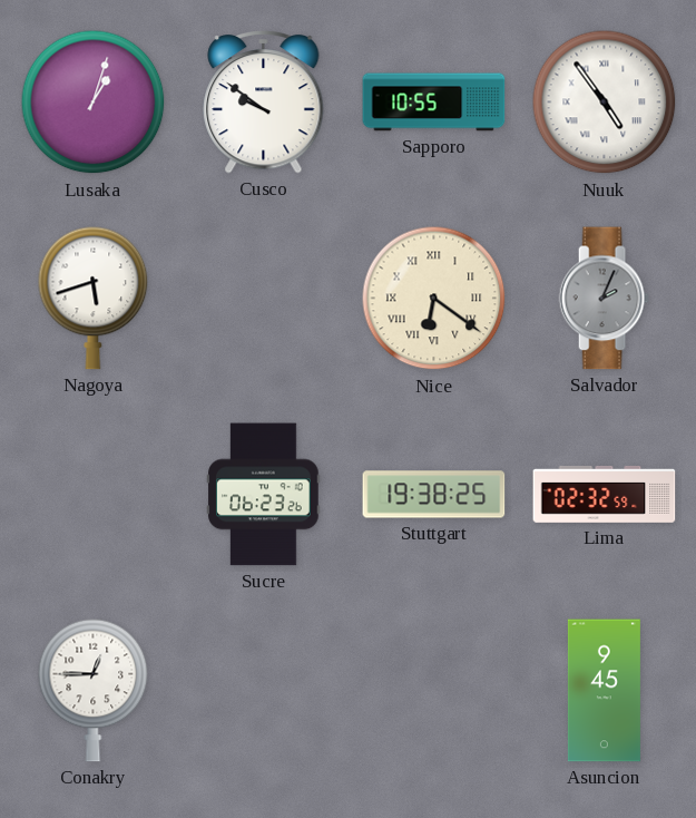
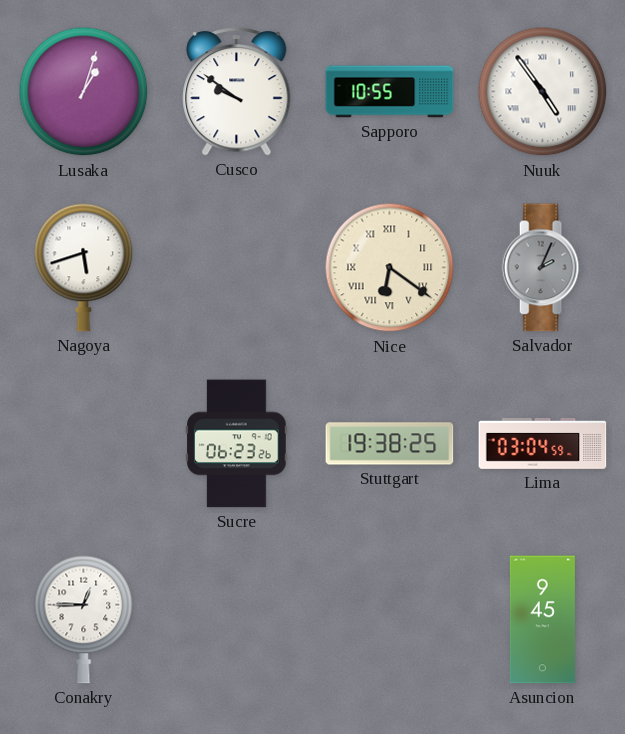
Lima: 02:32 -> 03:04
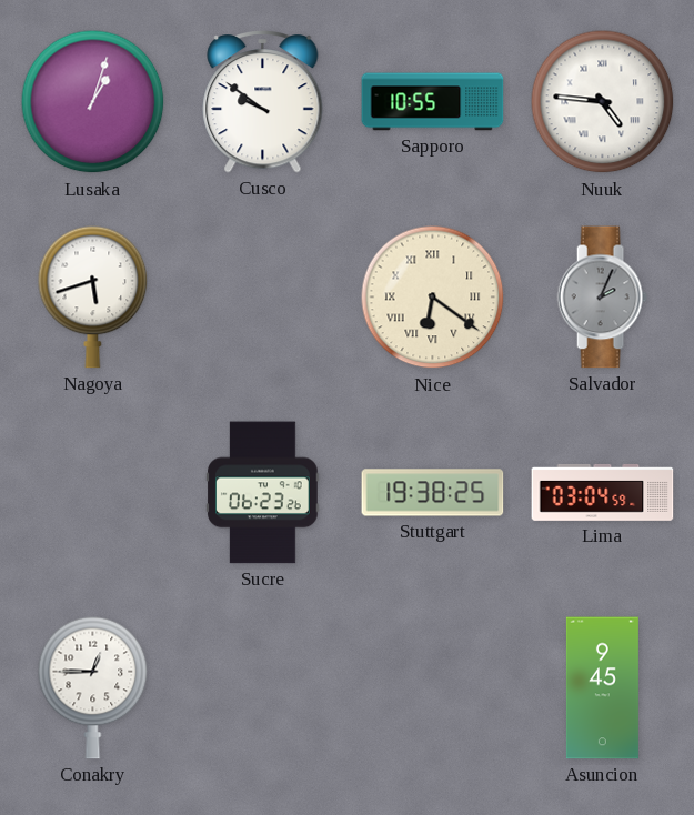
Nuuk: 4:54 -> 4:46
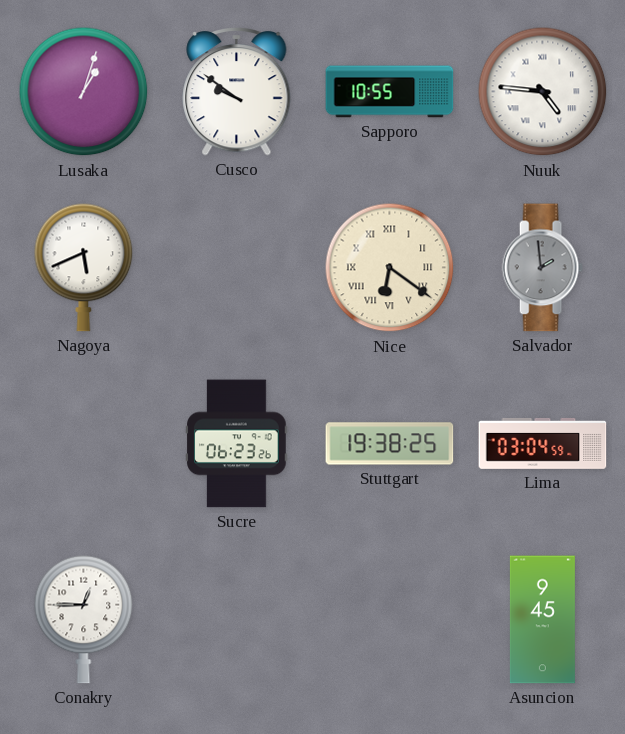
Nagoya: 5:42 -> 5:41
Salvador: 2:04 -> 1:59
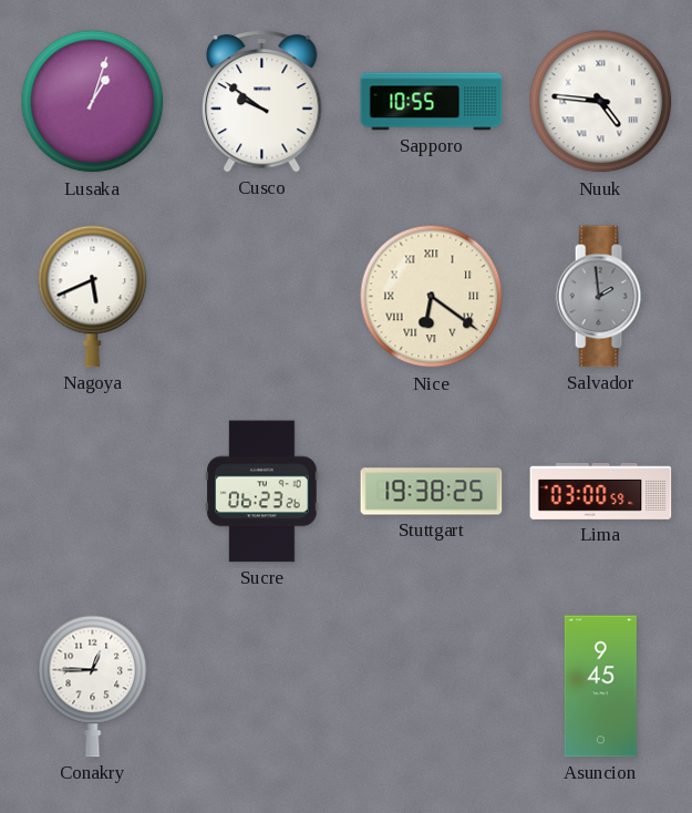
Lima: 03:04 -> 03:00
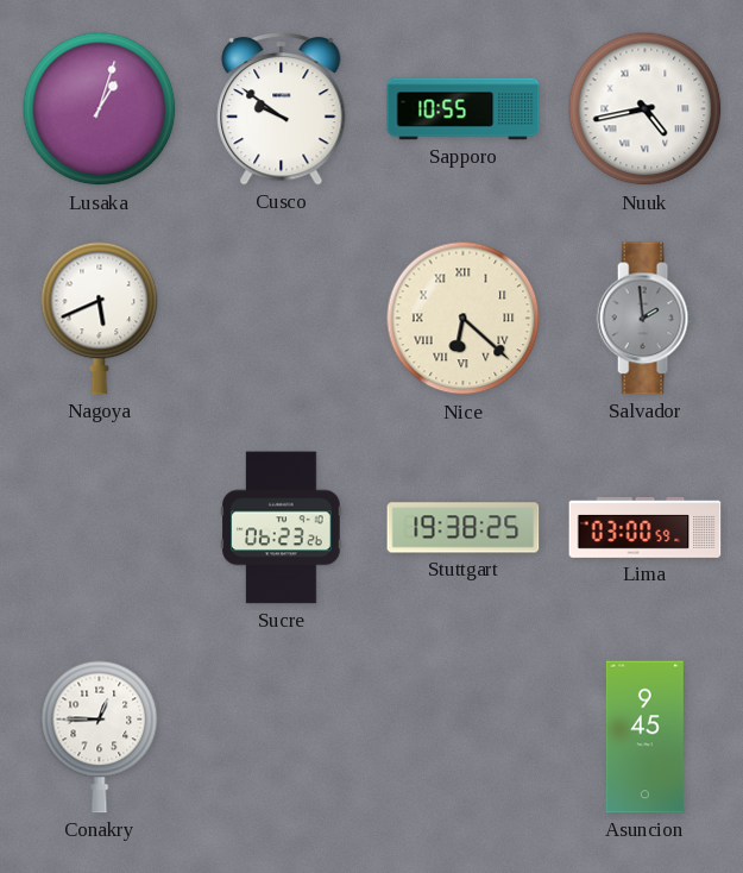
Nuuk: 4:46 -> 4:43
Nice: 6:21 -> 6:22
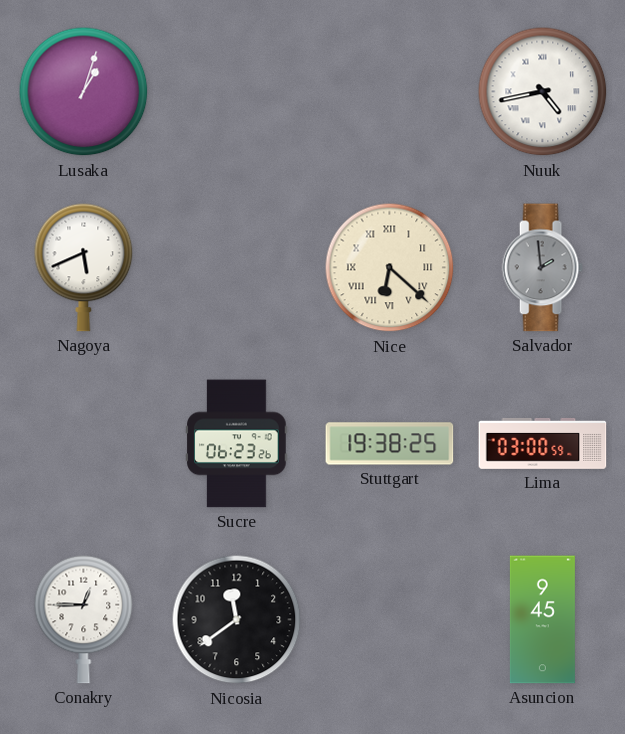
Cusco: 9:51 -> none
Sapporo: 10:55 -> none
Nicosia: none -> 11:39
